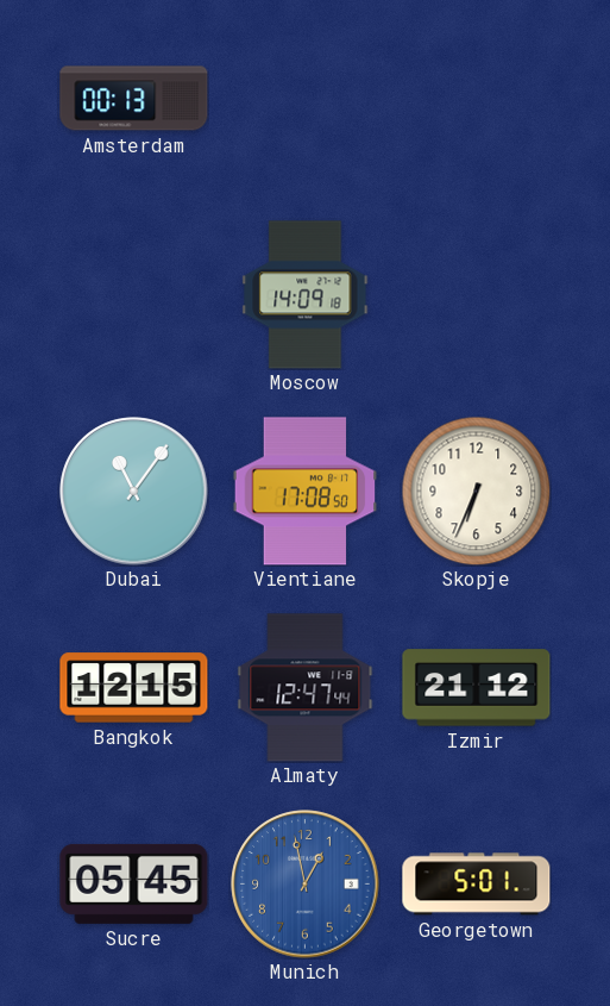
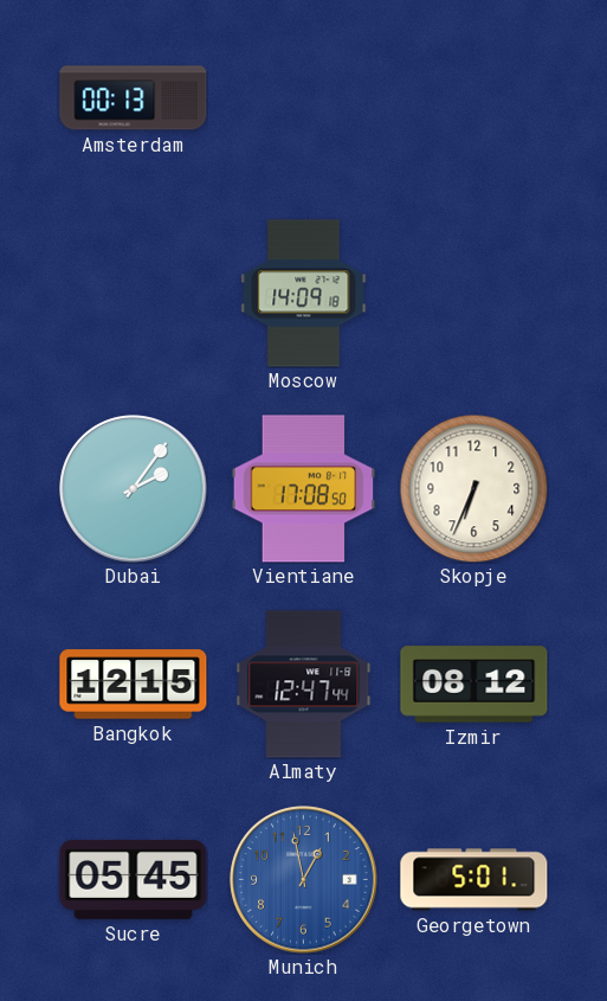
Dubai: 11:06 -> 2:06
Izmir: 21:12 -> 08:12
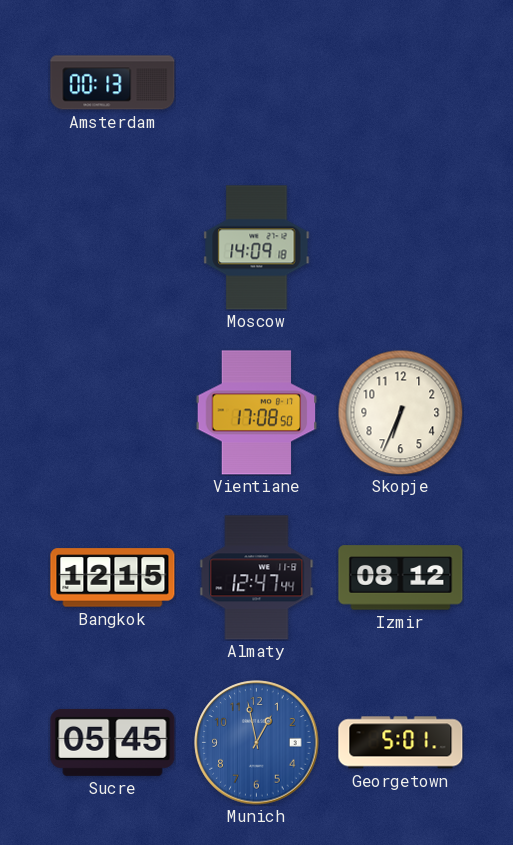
Dubai: 2:06 -> none
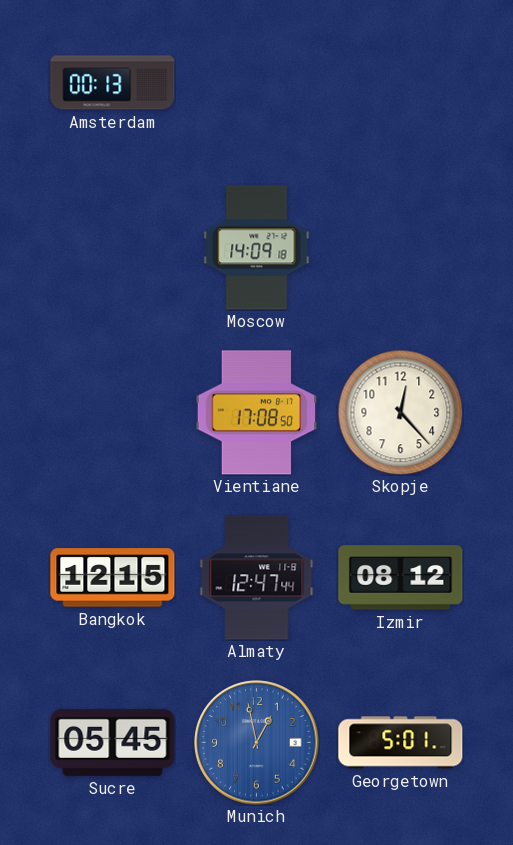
Skopje: 6:34 -> 12:23
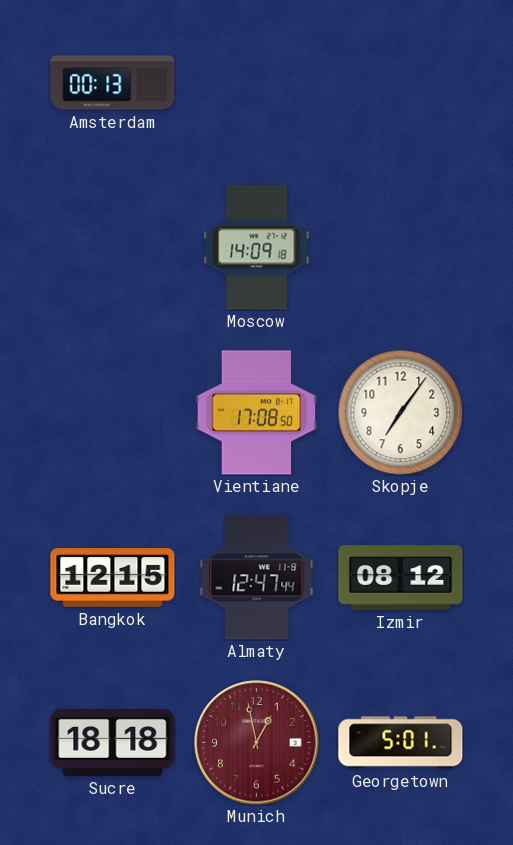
Skopje: 12:23 -> 7:06
Sucre: 05:45 -> 18:18
Munich dial: blue -> burgundy
